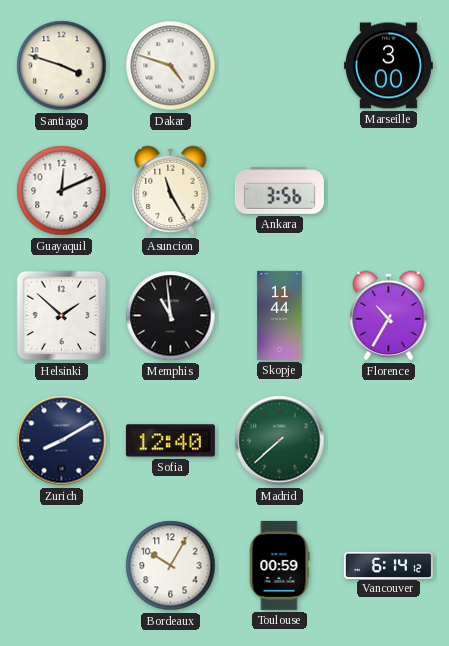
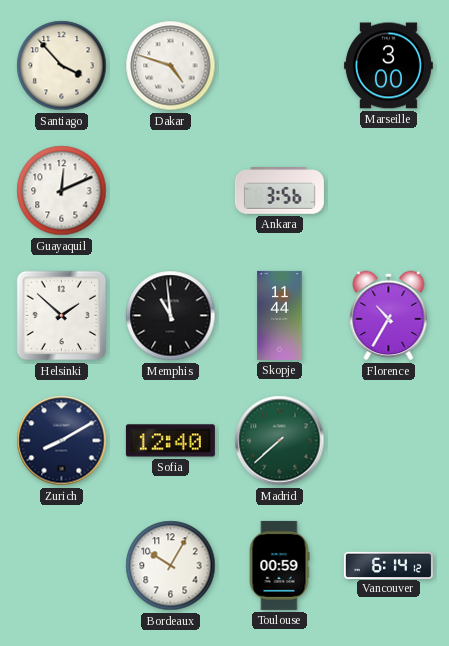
Santiago: 3:48 -> 3:53
Asuncion: 11:25 -> none
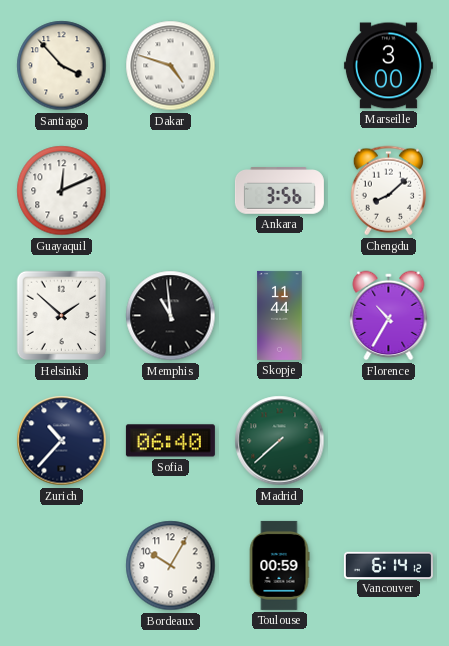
Chengdu: none -> 8:08
Zurich: 8:10 -> 10:37
Sofia: 12:40 -> 06:40
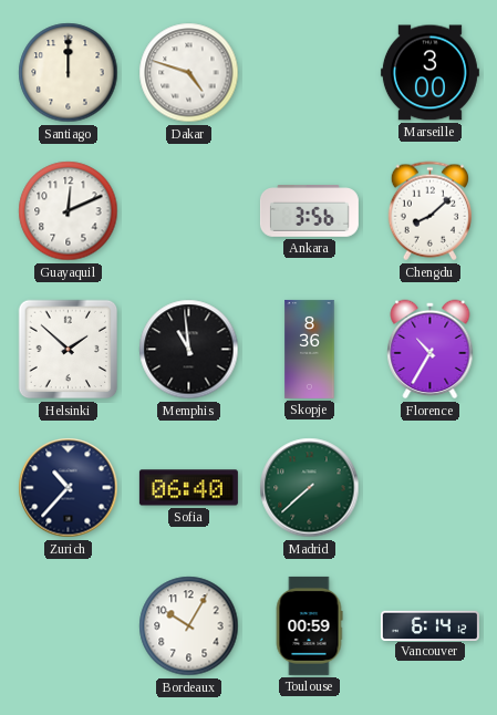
Santiago: 3:53 -> 12:00
Skopje: 11:44 -> 8:36
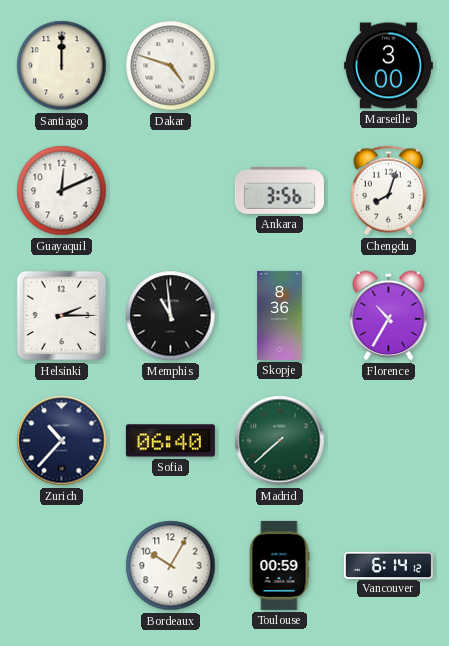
Chengdu: 8:08 -> 8:03
Helsinki: 1:52 -> 2:15
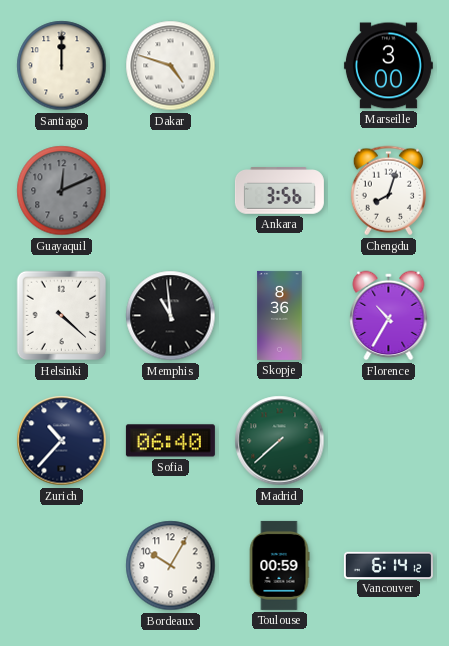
Guayaquil dial: white -> grey
Helsinki: 2:15 -> 4:22
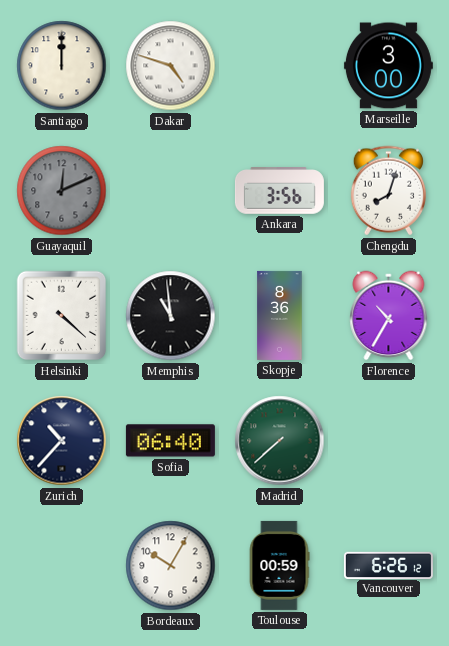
Vancouver: 6:14 -> 6:26
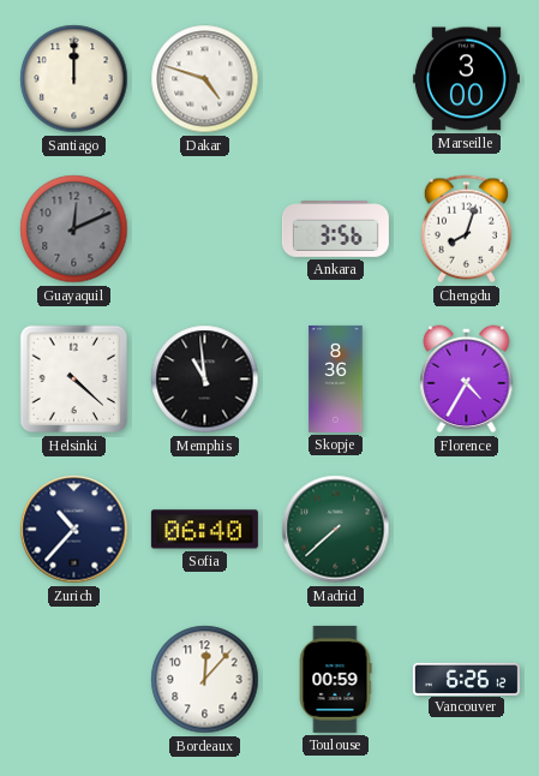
Florence: 10:35 -> 4:35
Bordeaux: 10:05 -> 12:07
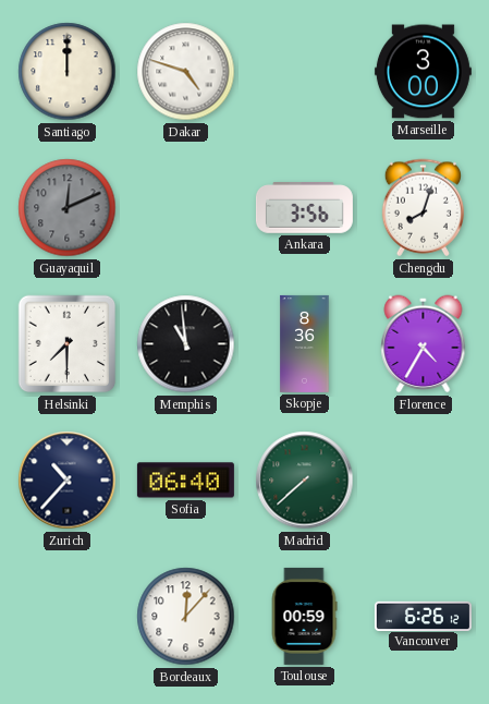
Helsinki: 4:22 -> 7:30
